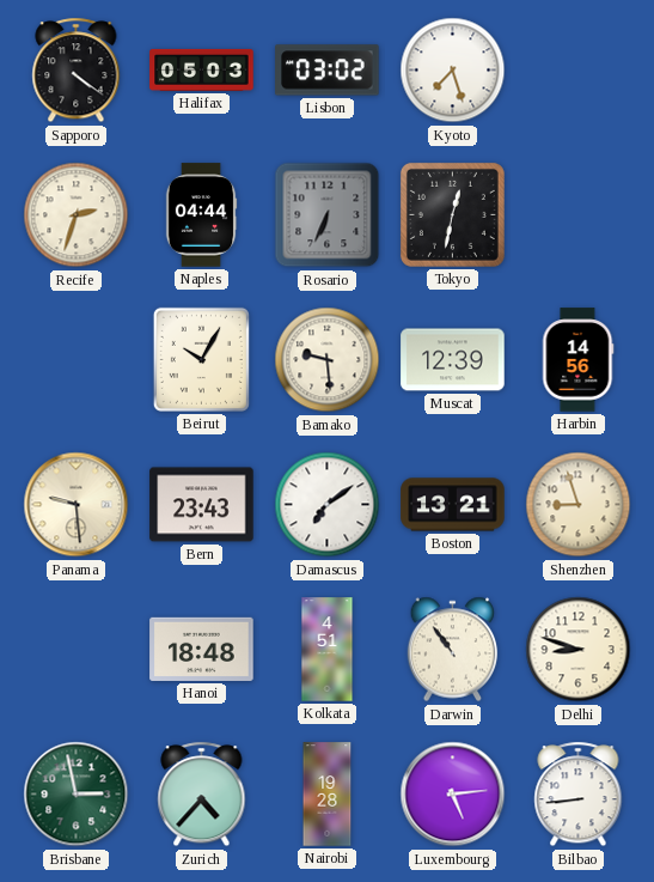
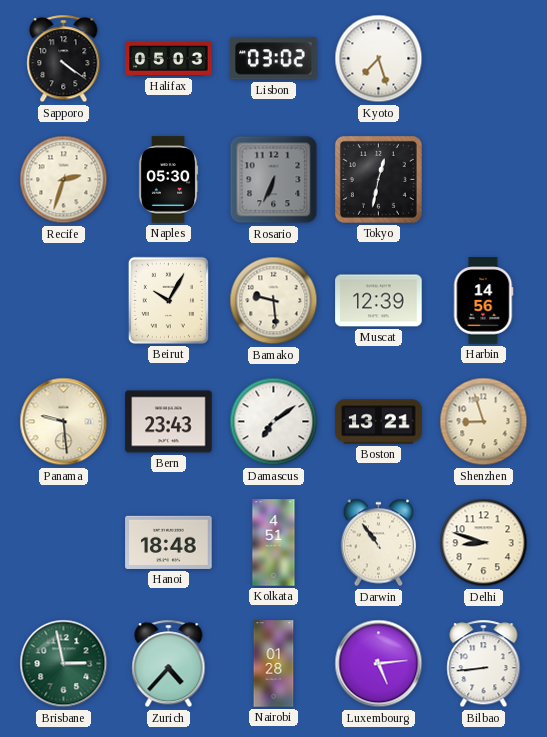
Naples: 04:44 -> 05:30
Nairobi: 19:28 -> 01:28
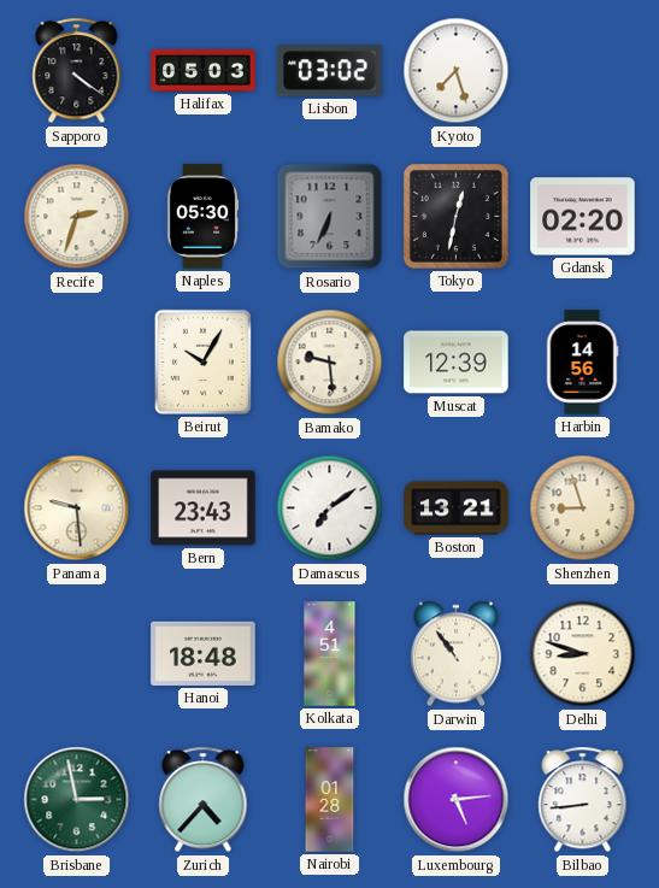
Gdansk: none -> 02:20
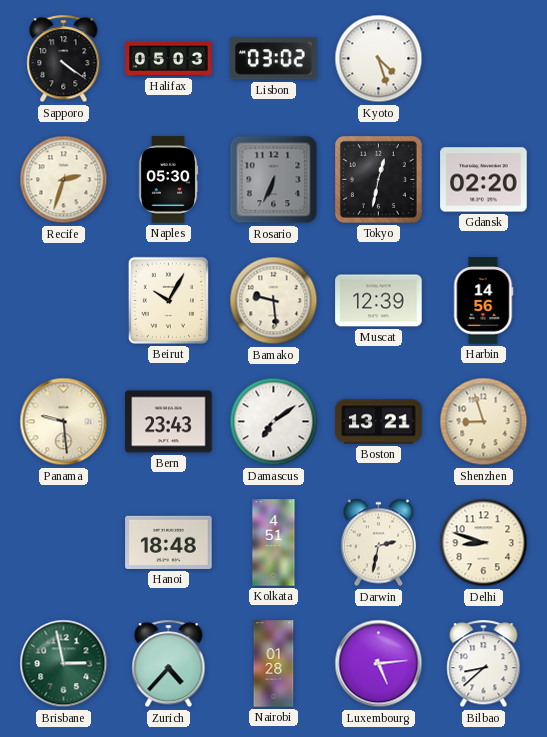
Kyoto: 7:27 -> 4:27
Darwin: 10:54 -> 2:32
Bilbao: 8:44 -> 8:38
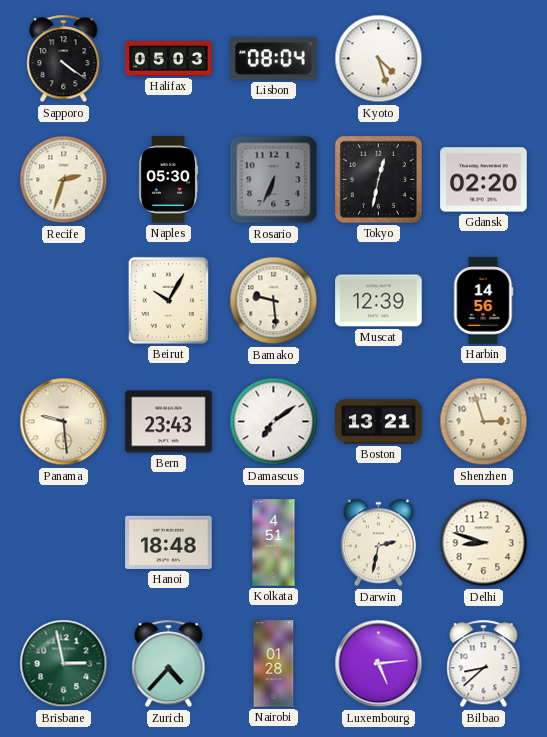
Lisbon: 03:02 -> 08:04
Shenzhen: 8:57 -> 2:57
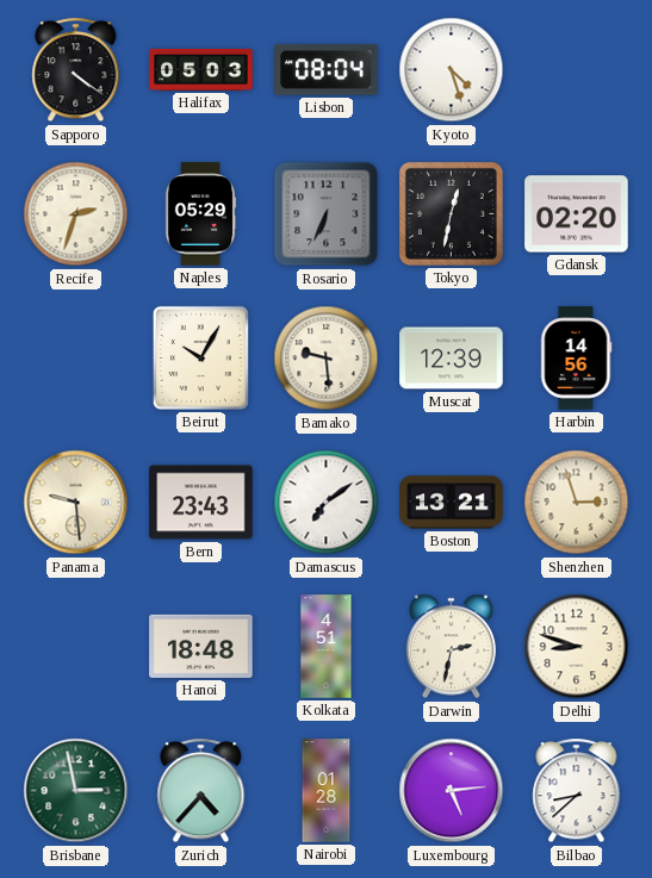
Naples: 05:30 -> 05:29
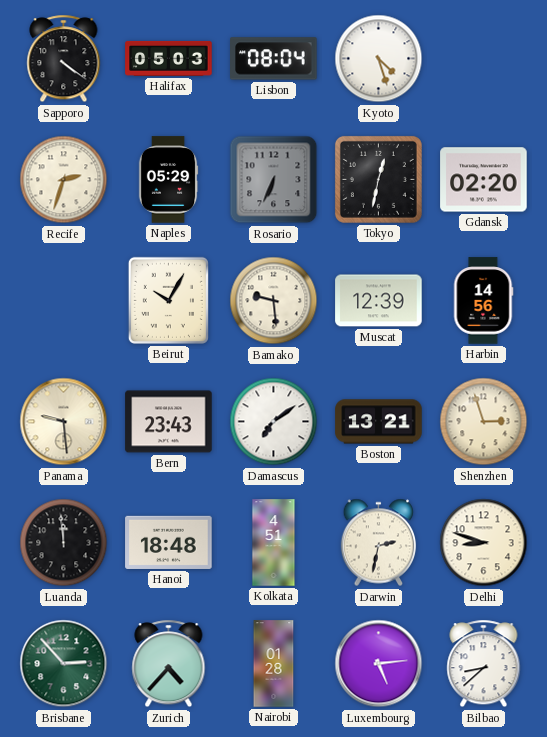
Luanda: none -> 11:59
Brisbane: 2:58 -> 2:53
